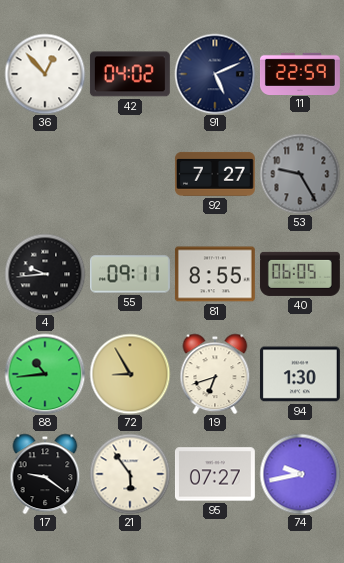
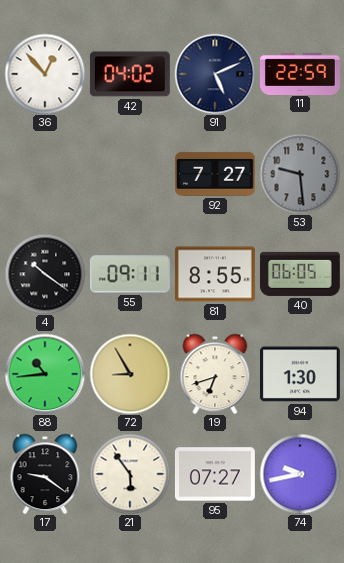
53: 9:25 -> 9:29
4: 9:44 -> 10:21
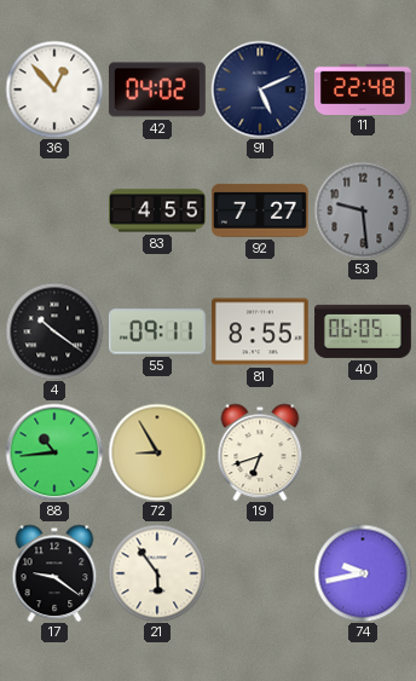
11: 22:59 -> 22:48
83: none -> 4:55
94: 1:30 -> none
95: 07:27 -> none
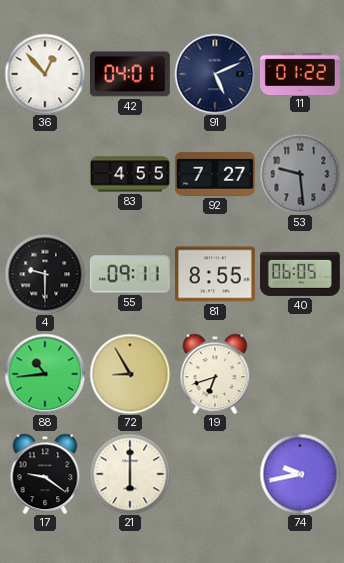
42: 04:02 -> 04:01
11: 22:48 -> 01:22
4: 10:21 -> 9:30
21: 5:54 -> 6:00
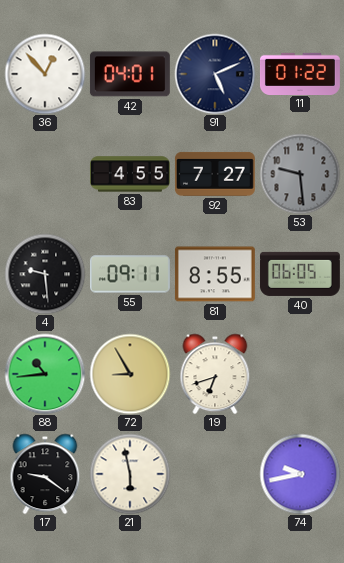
4: 9:30 -> 9:29
21: 6:00 -> 5:58
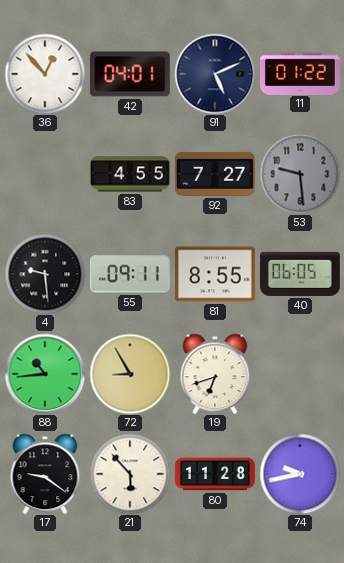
21: 5:58 -> 5:53
80: none -> 11:28
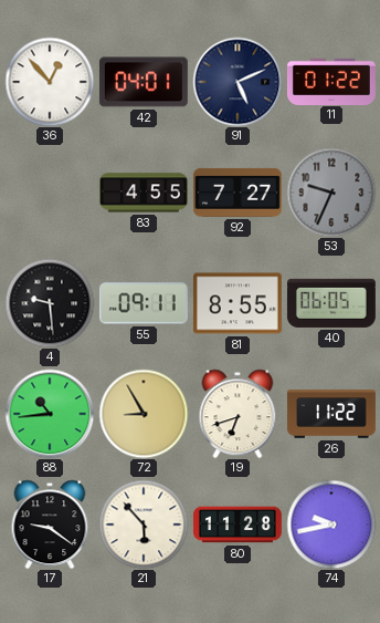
53: 9:29 -> 9:34
26: none -> 11:22
